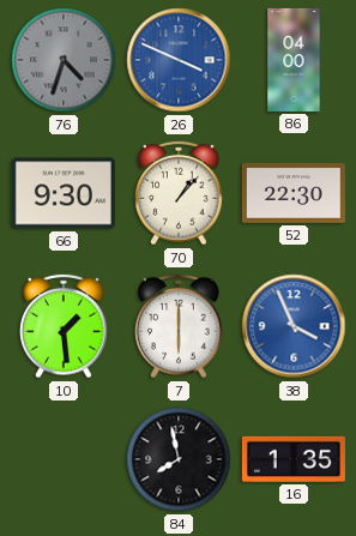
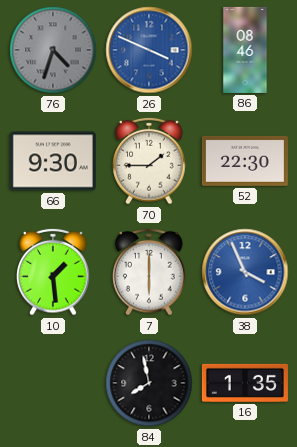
86: 04:00 -> 08:46
70: 1:07 -> 1:45
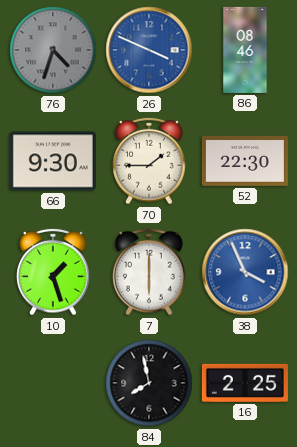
10: 1:29 -> 1:27
16: 1:35 -> 2:25
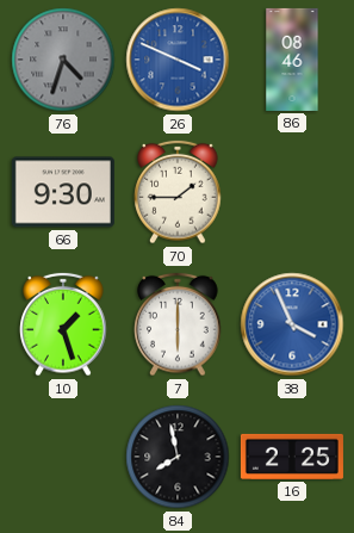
52: 22:30 -> none
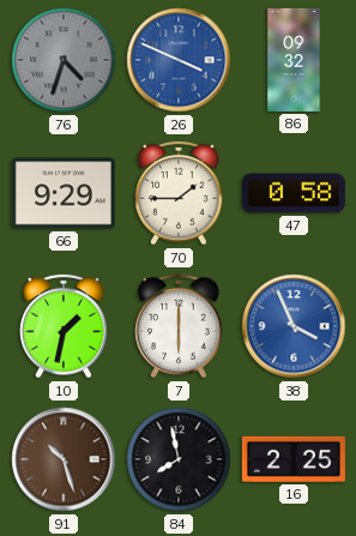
86: 08:46 -> 09:32
66: 9:30 -> 9:29
47: none -> 0:58
10: 1:27 -> 1:32
91: none -> 10:27
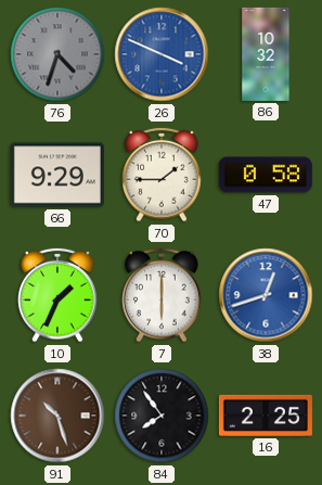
86: 09:32 -> 10:32
10: 1:32 -> 1:34
38: 3:56 -> 12:42
84: 7:58 -> 7:54
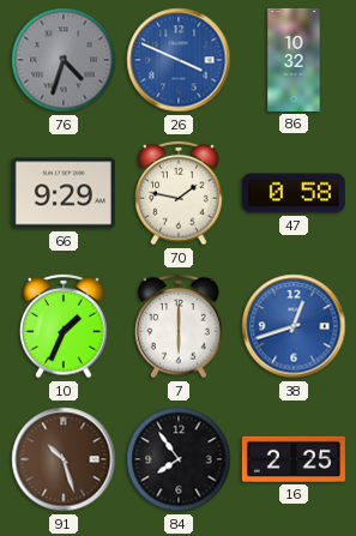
70: 1:45 -> 1:47
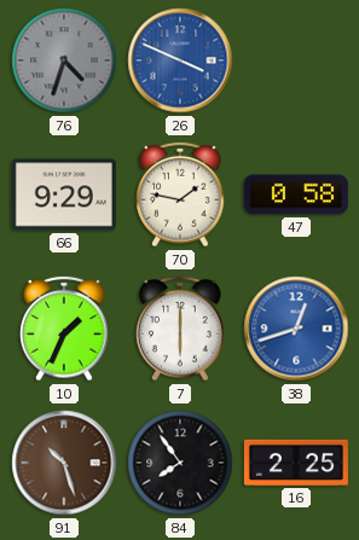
86: 10:32 -> none
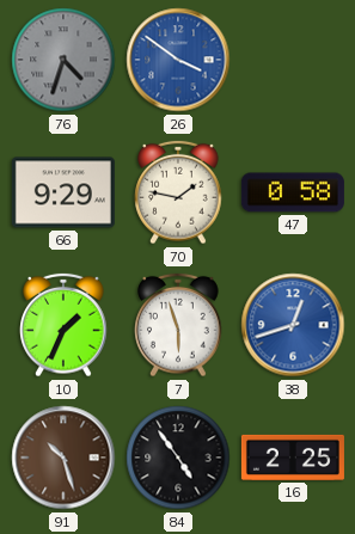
26: 3:49 -> 3:51
7: 6:00 -> 5:57
84: 7:54 -> 4:54
